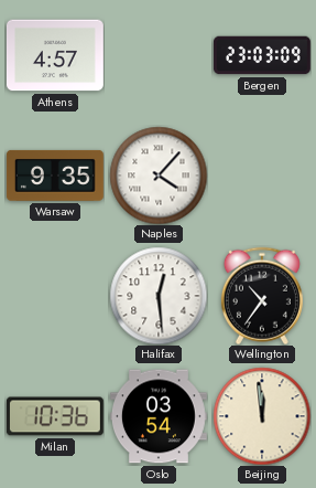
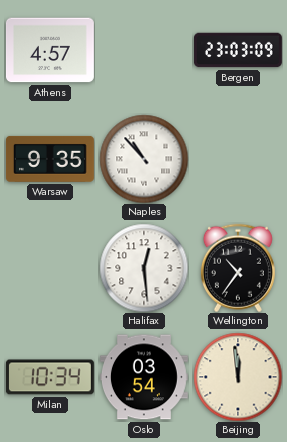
Naples: 4:07 -> 10:53
Milan: 10:36 -> 10:34
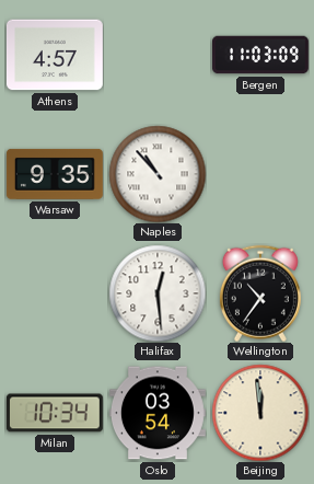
Bergen: 23:03 -> 11:03
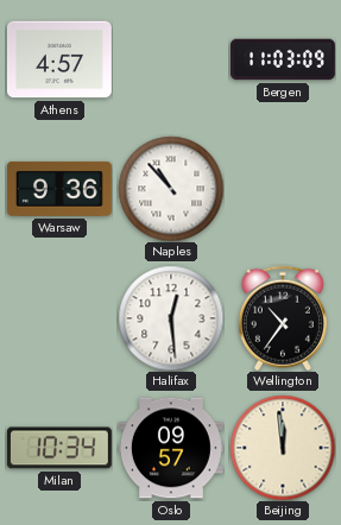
Warsaw: 9:35 -> 9:36
Oslo: 03:54 -> 09:57
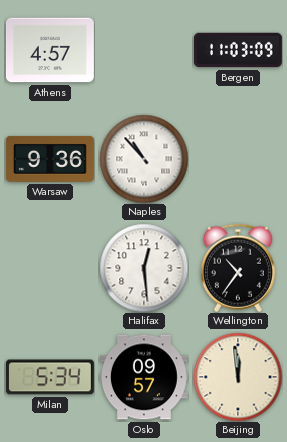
Milan: 10:34 -> 5:34
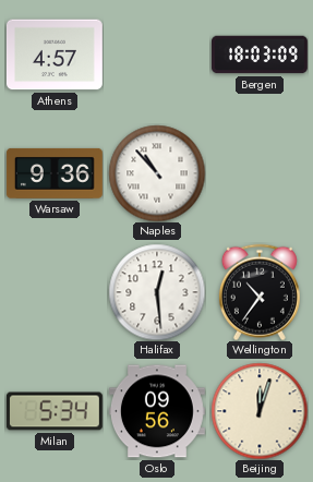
Bergen: 11:03 -> 18:03
Oslo: 09:57 -> 09:56
Beijing: 11:59 -> 12:03
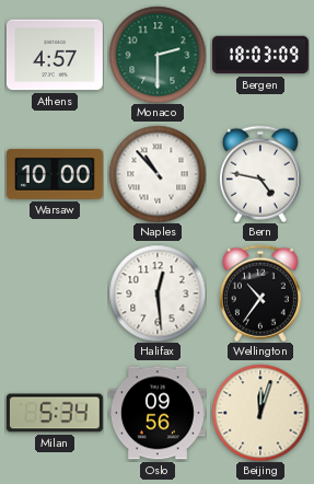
Monaco: none -> 2:30
Warsaw: 9:36 -> 10:00
Bern: none -> 4:47
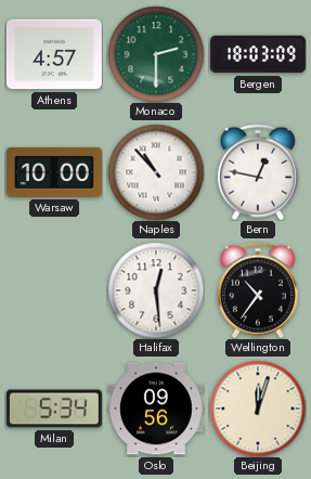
Bern: 4:47 -> 12:47
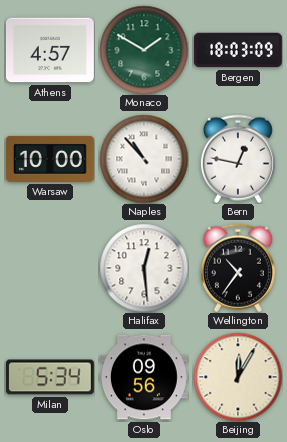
Monaco: 2:30 -> 1:50
Beijing: 12:03 -> 12:05
